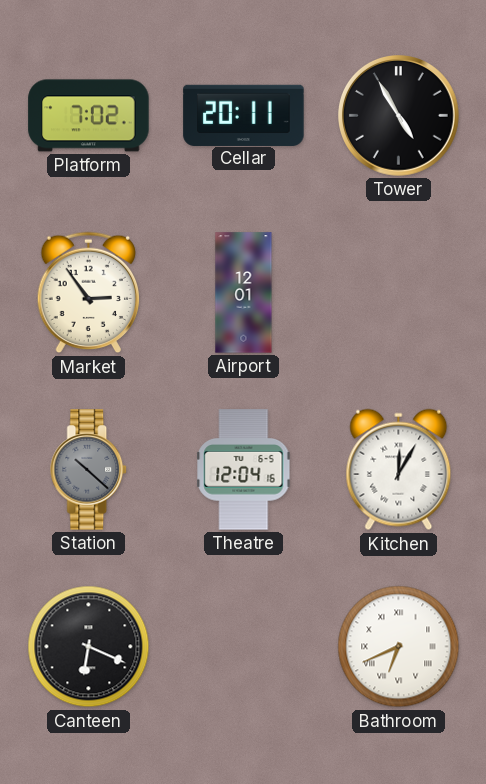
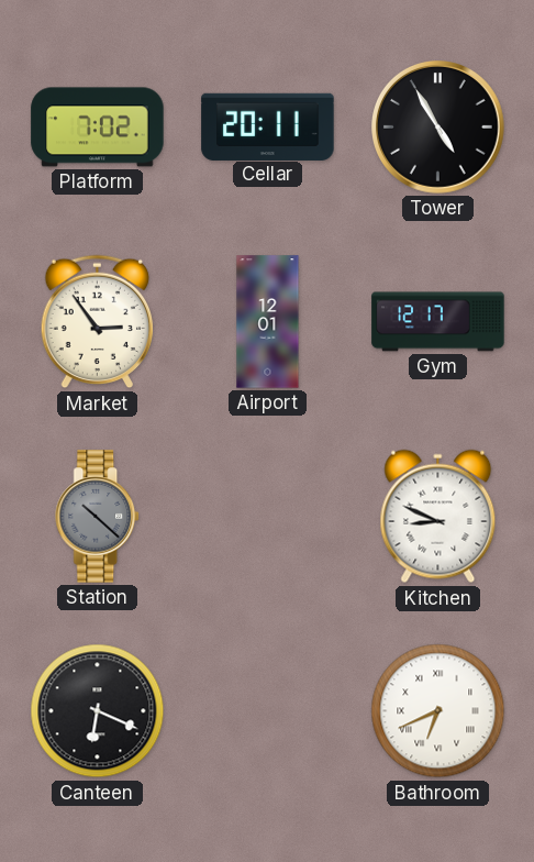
Gym: none -> 12:17
Theatre: 12:04 -> none
Kitchen: 12:05 -> 8:49
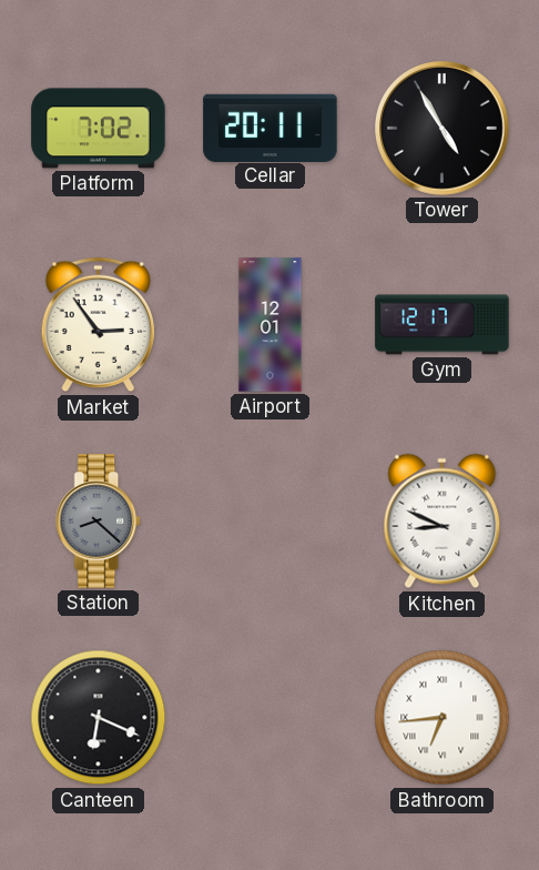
Station: 10:22 -> 8:22
Bathroom: 6:41 -> 6:44
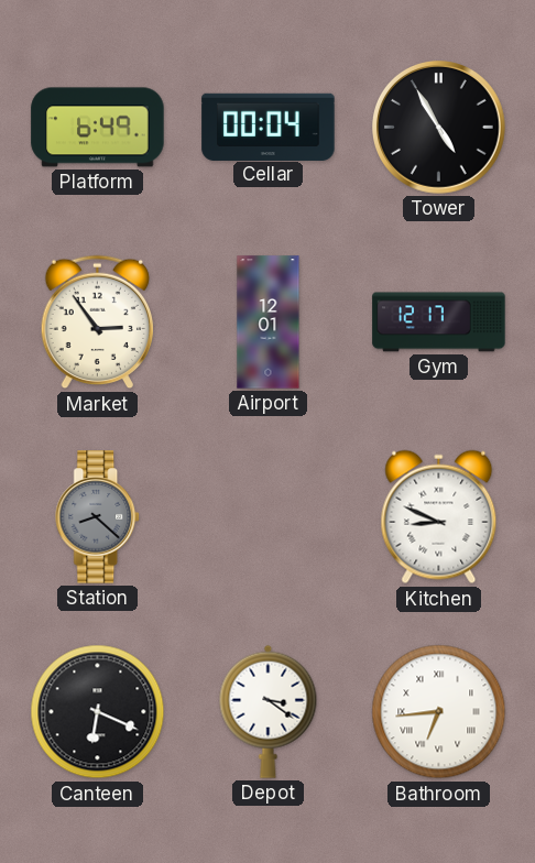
Platform: 7:02 -> 6:49
Cellar: 20:11 -> 00:04
Depot: none -> 3:21
